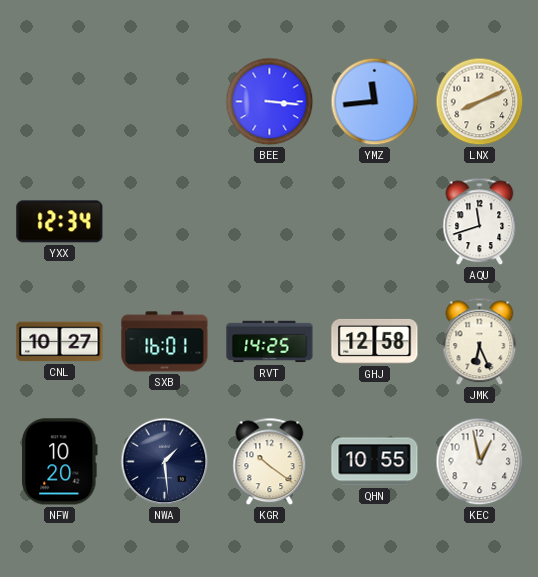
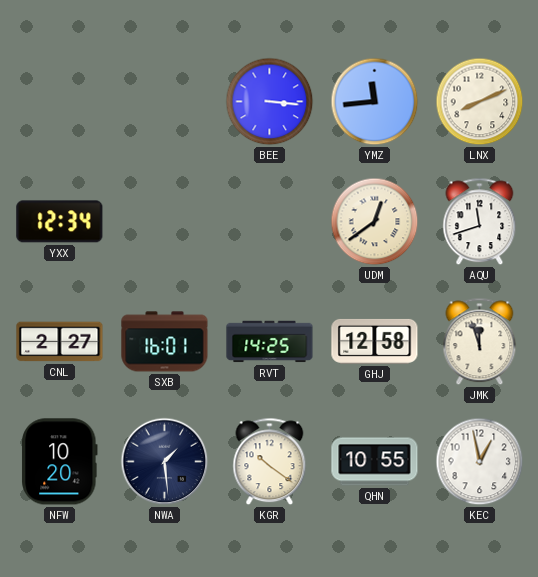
UDM: none -> 12:39
CNL: 10:27 -> 2:27
JMK: 6:26 -> 11:57
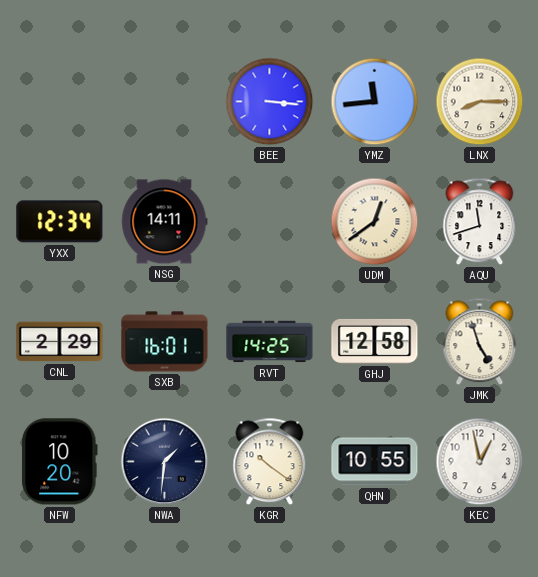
LNX: 8:11 -> 8:15
NSG: none -> 14:11
CNL: 2:27 -> 2:29
JMK: 11:57 -> 4:57
NWA: 1:29 -> 1:31
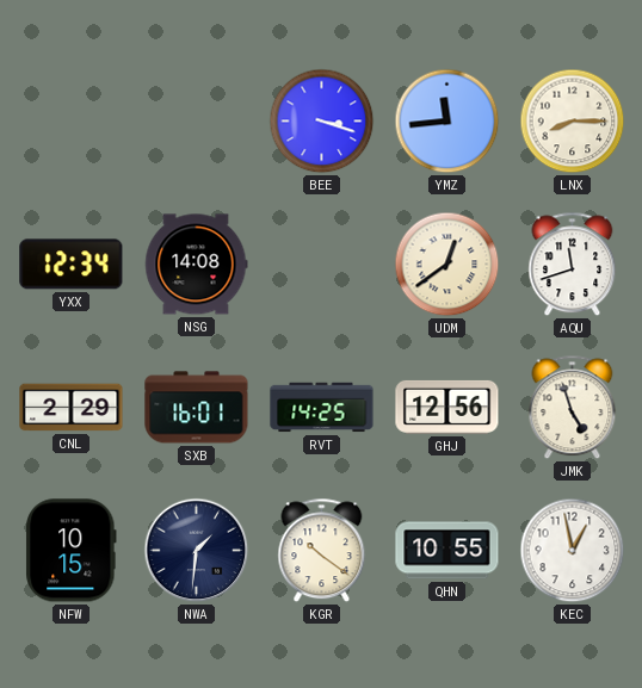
BEE: 3:16 -> 3:18
NSG: 14:11 -> 14:08
GHJ: 12:58 -> 12:56
NFW: 10:20 -> 10:15
